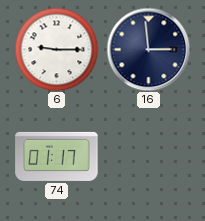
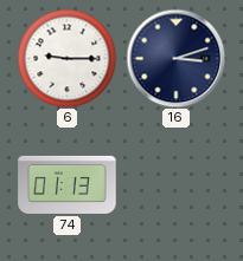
16: 2:59 -> 3:12
74: 01:17 -> 01:13
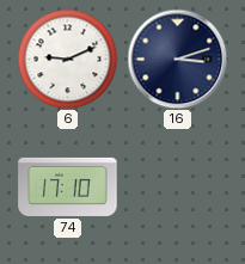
6: 9:15 -> 9:11
74: 01:13 -> 17:10
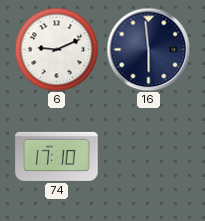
16: 3:12 -> 5:59
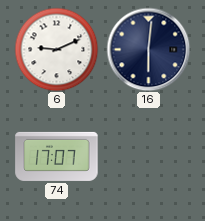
16: 5:59 -> 6:01
74: 17:10 -> 17:07
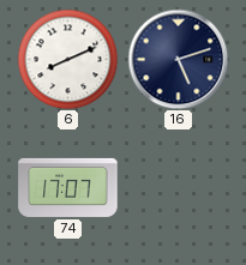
6: 9:11 -> 8:11
16: 6:01 -> 5:12
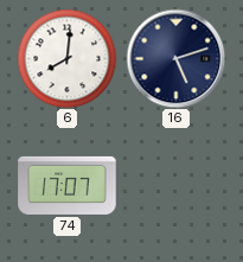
6: 8:11 -> 8:01
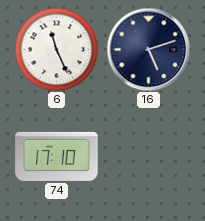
6: 8:01 -> 11:26
74: 17:07 -> 17:10
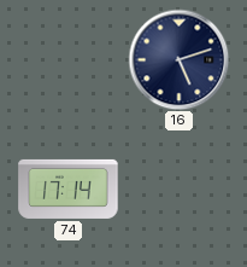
6: 11:26 -> none
74: 17:10 -> 17:14
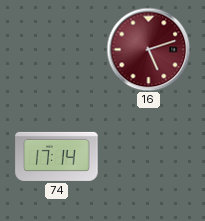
16 dial: navy -> burgundy
